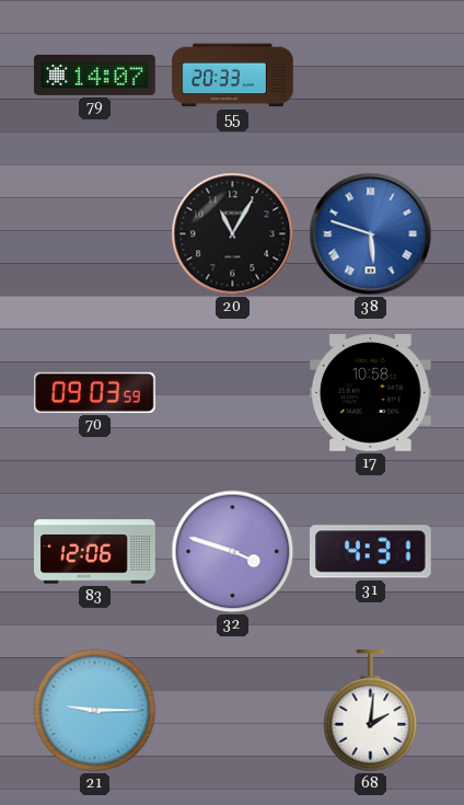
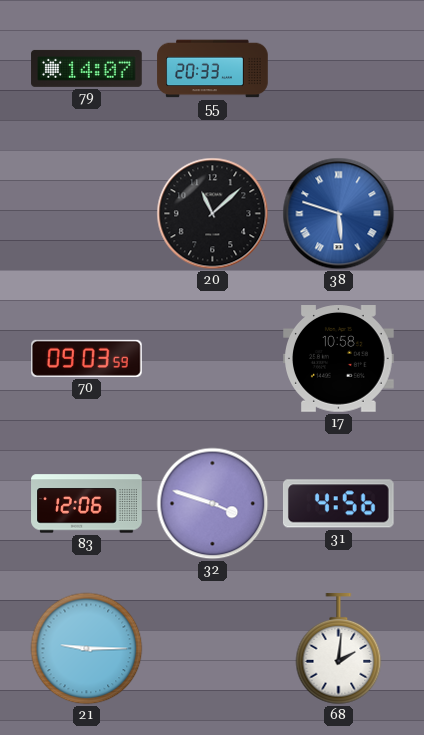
20: 11:05 -> 11:08
31: 4:31 -> 4:56
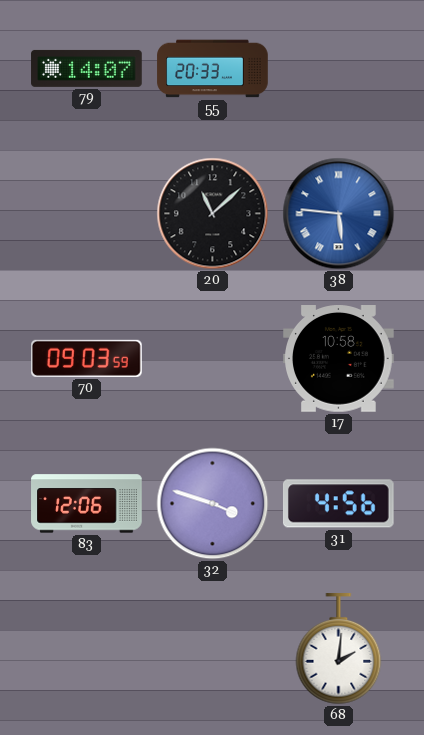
38: 5:48 -> 5:46
21: 9:15 -> none
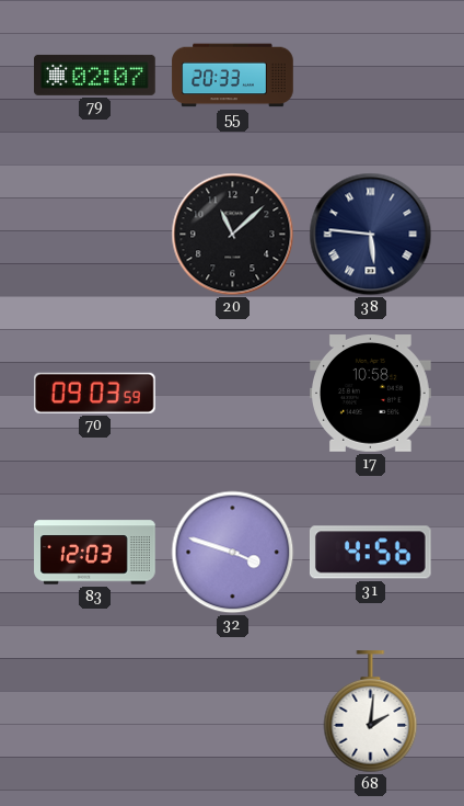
79: 14:07 -> 02:07
38 dial: blue -> navy
83: 12:06 -> 12:03
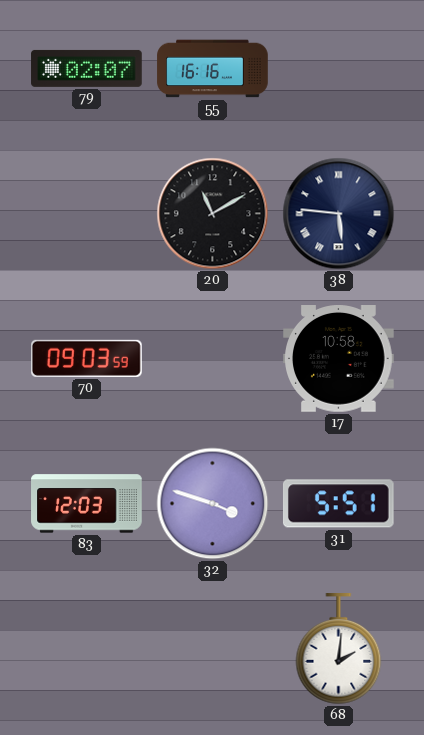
55: 20:33 -> 16:16
20: 11:08 -> 11:10
31: 4:56 -> 5:51
